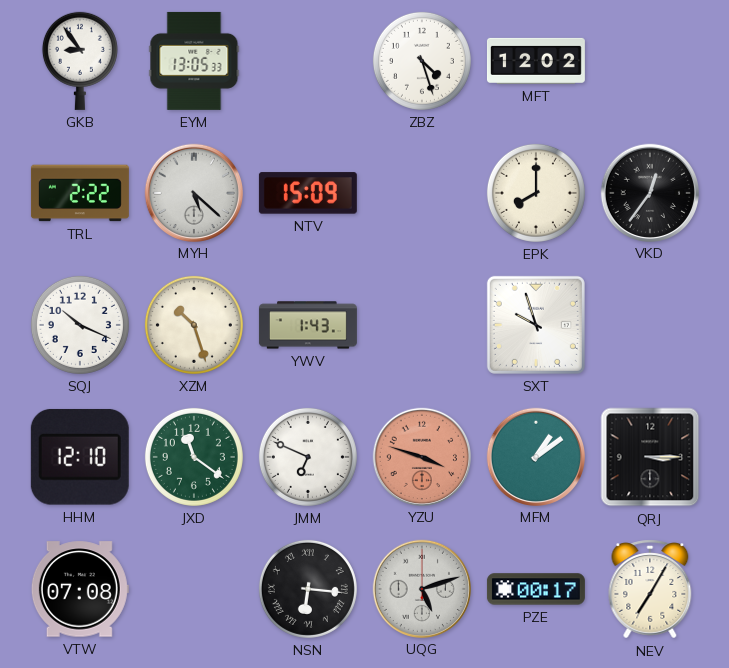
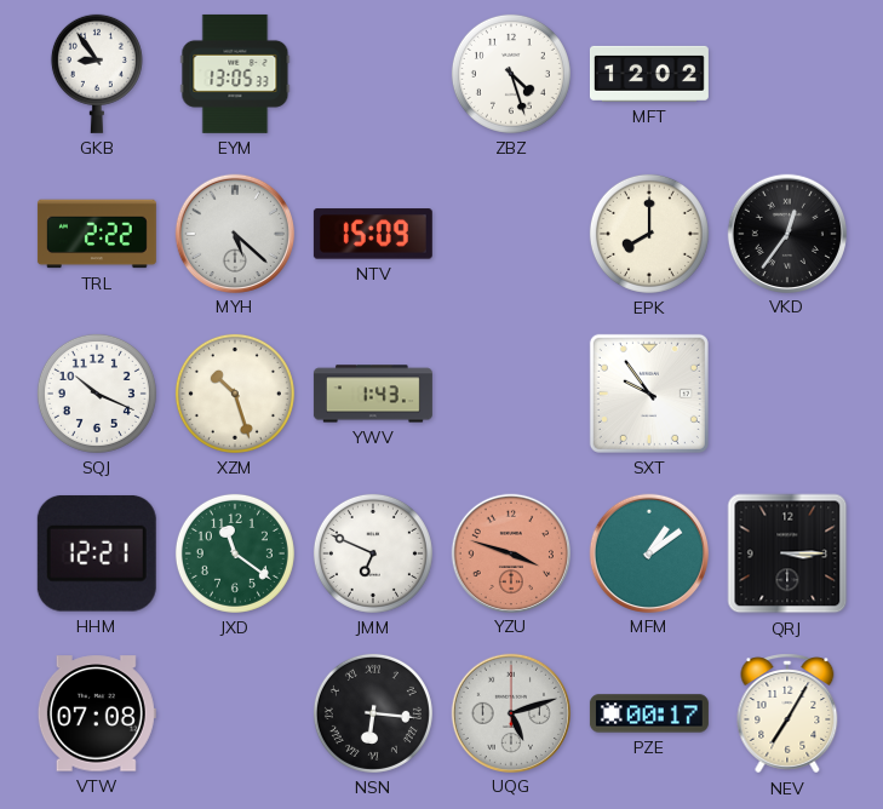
SXT: 9:57 -> 9:54
HHM: 12:10 -> 12:21
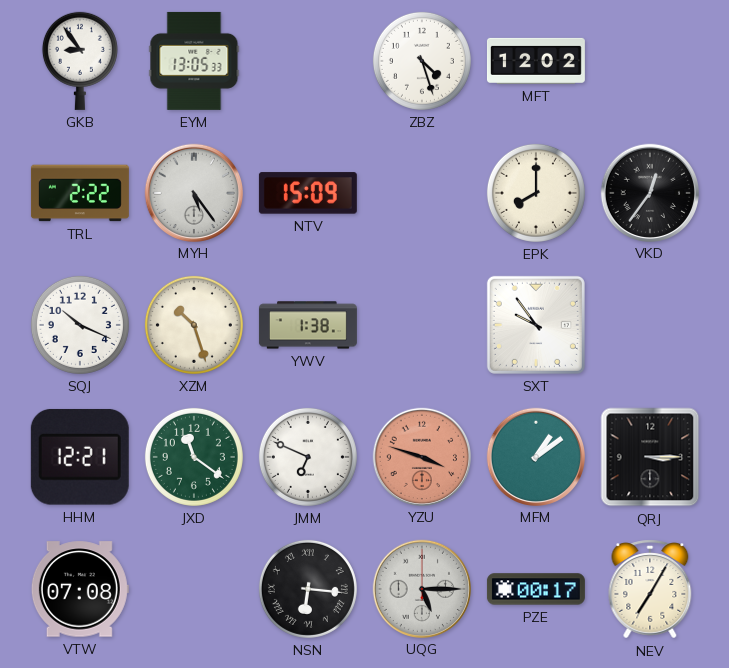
MYH: 5:22 -> 5:24
YWV: 1:43 -> 1:38
UQG: 5:12 -> 5:15
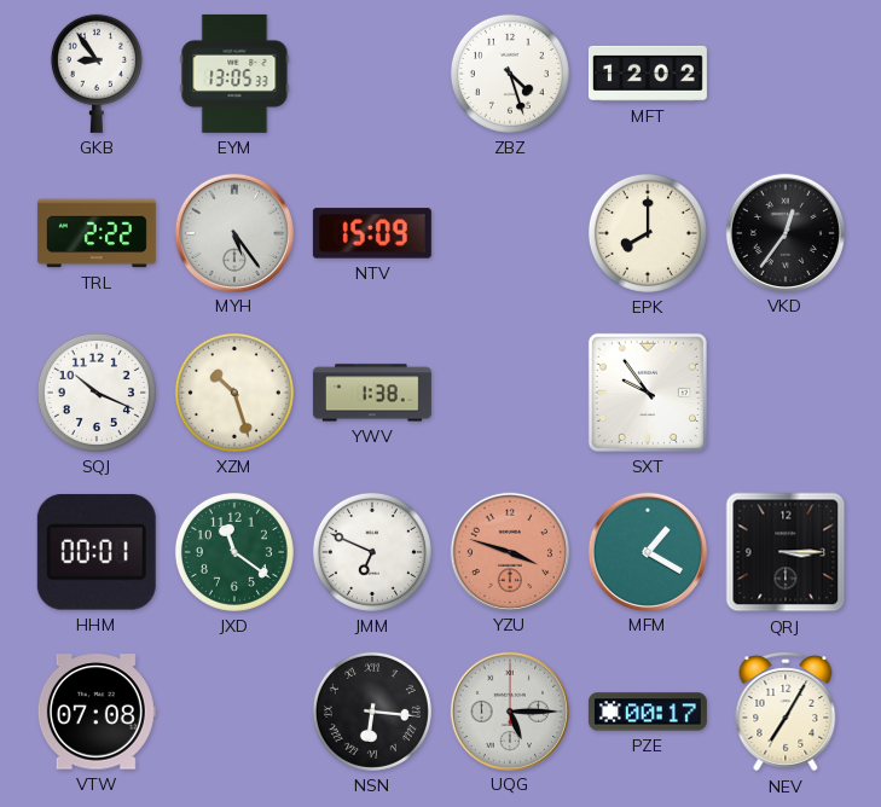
HHM: 12:21 -> 00:01
MFM: 1:09 -> 1:20
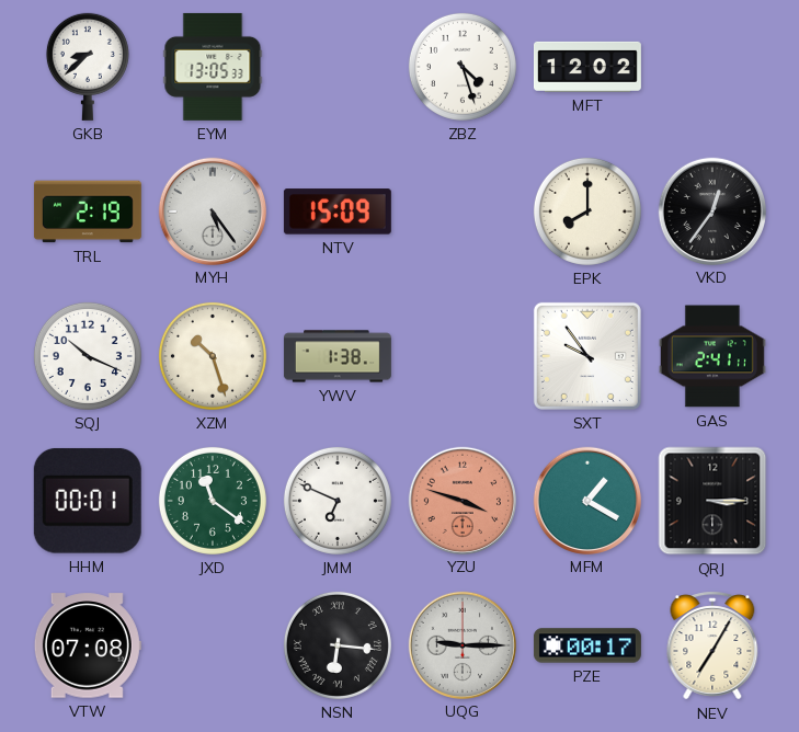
GKB: 8:54 -> 8:38
TRL: 2:22 -> 2:19
GAS: none -> 2:41
UQG: 5:15 -> 9:15
